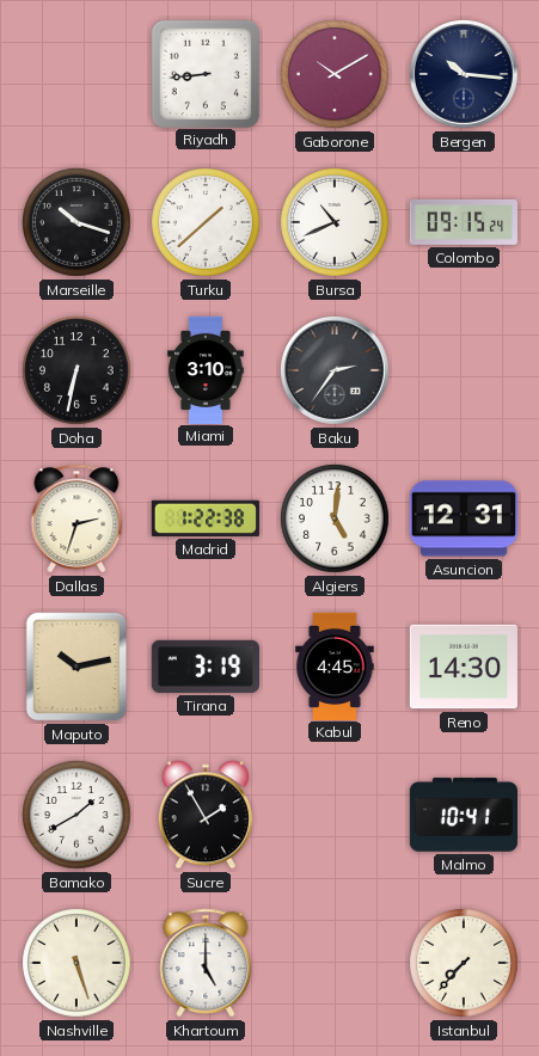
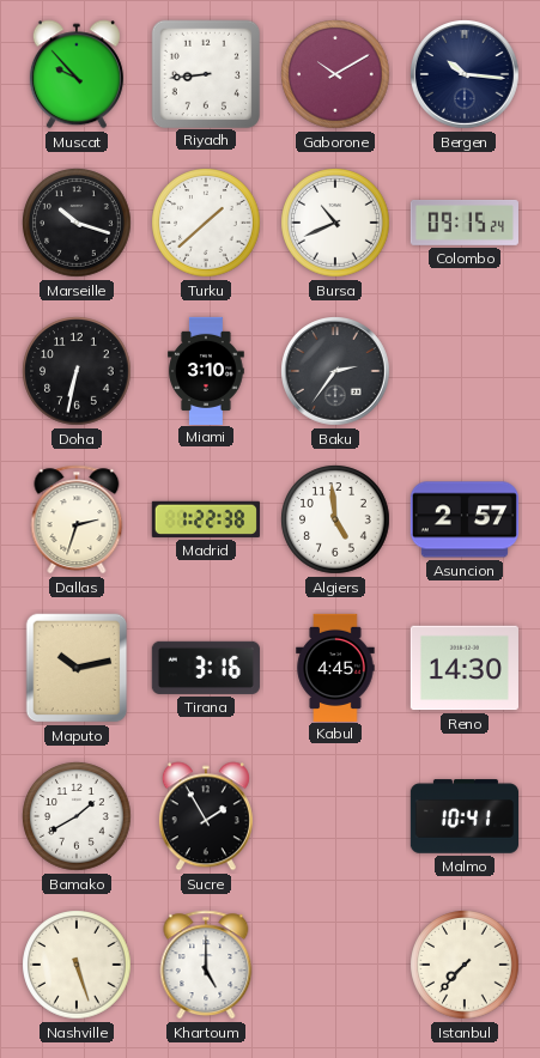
Muscat: none -> 9:53
Algiers: 5:01 -> 4:59
Asuncion: 12:31 -> 2:57
Tirana: 3:19 -> 3:16
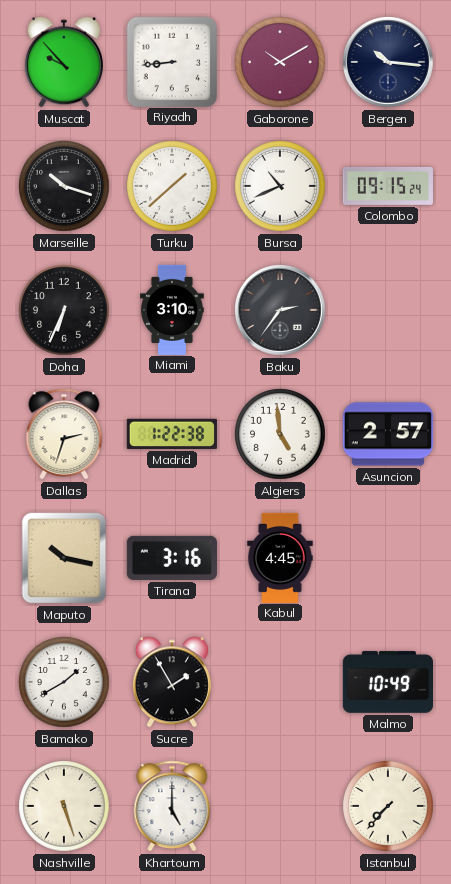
Doha: 6:32 -> 6:34
Maputo: 10:13 -> 10:17
Reno: 14:30 -> none
Malmo: 10:41 -> 10:49
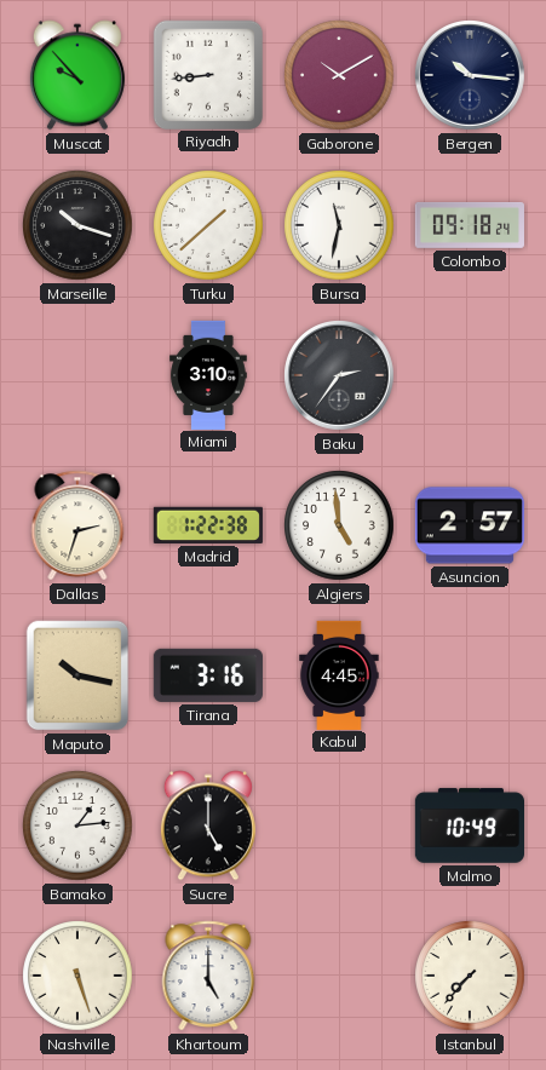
Bursa: 10:41 -> 11:32
Colombo: 09:15 -> 09:18
Doha: 6:34 -> none
Bamako: 1:40 -> 1:14
Sucre: 1:55 -> 5:00
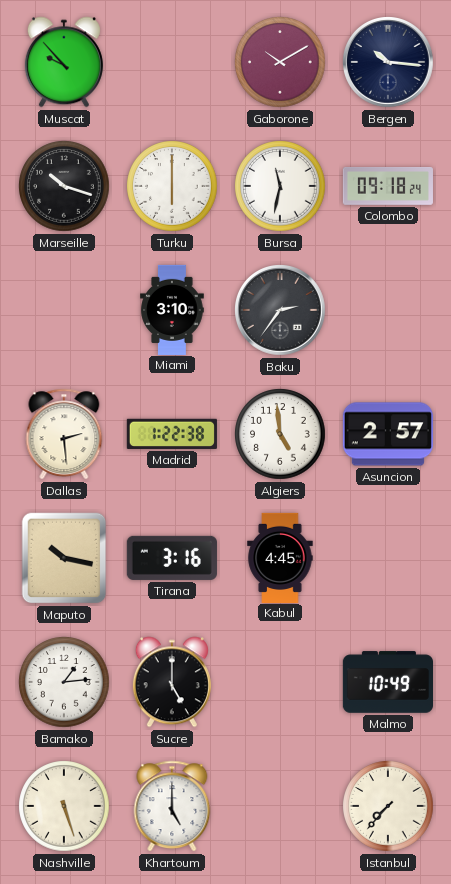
Riyadh: 8:44 -> none
Turku: 1:38 -> 6:00
Dallas: 2:33 -> 2:29
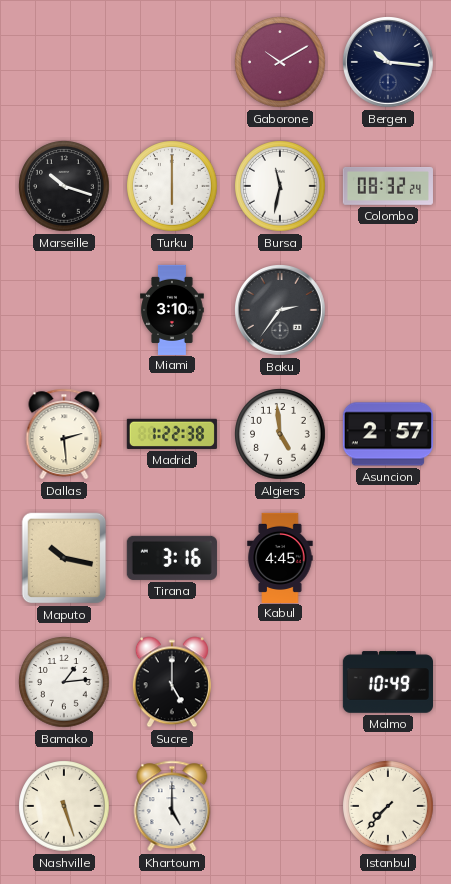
Muscat: 9:53 -> none
Colombo: 09:18 -> 08:32
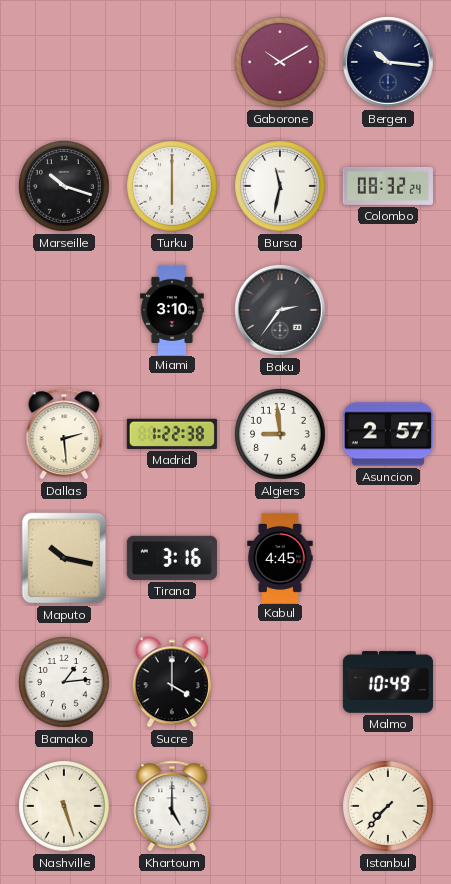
Algiers: 4:59 -> 8:59
Sucre: 5:00 -> 4:00
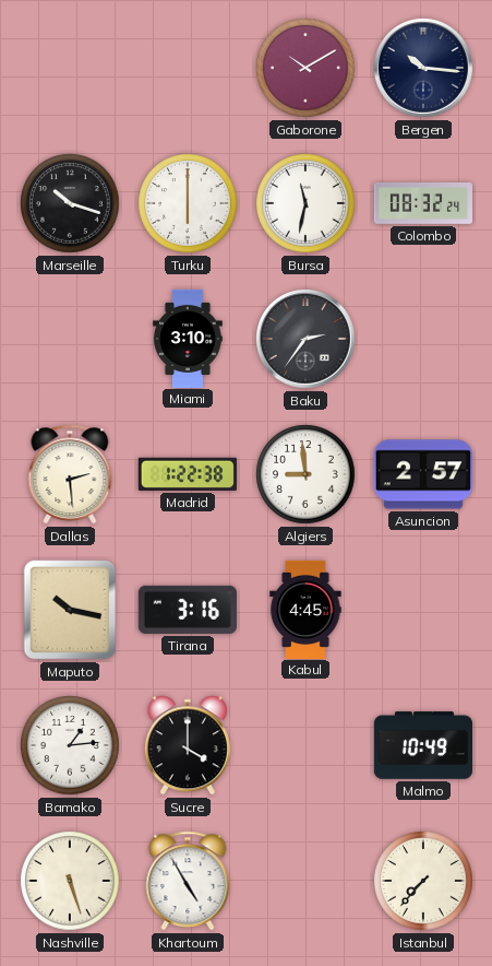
Khartoum: 5:00 -> 4:55
